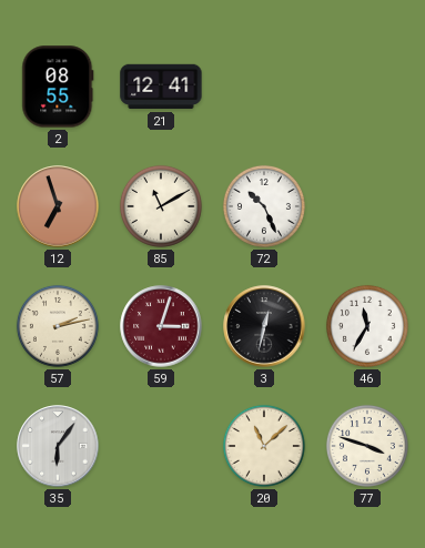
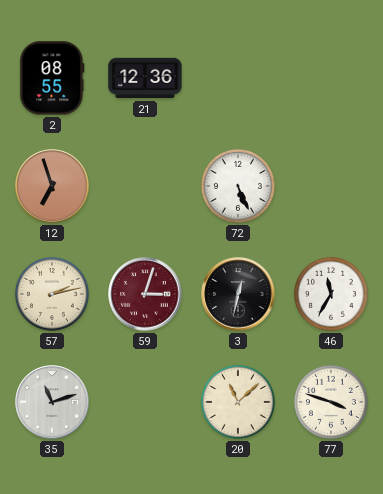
21: 12:41 -> 12:36
85: 11:10 -> none
72: 10:26 -> 5:26
35: 6:06 -> 11:12
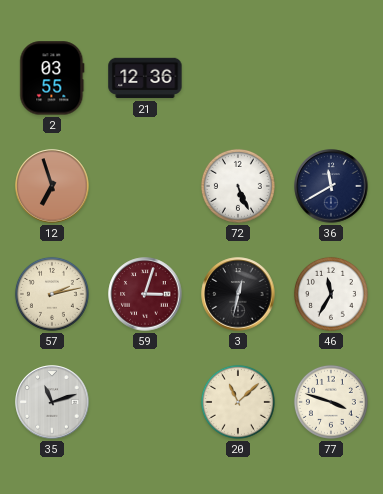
2: 08:55 -> 03:55
36: none -> 11:40
